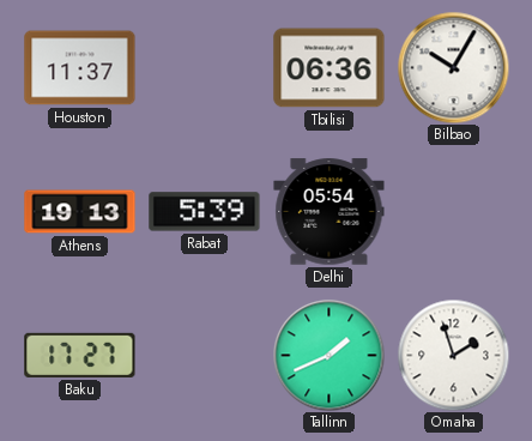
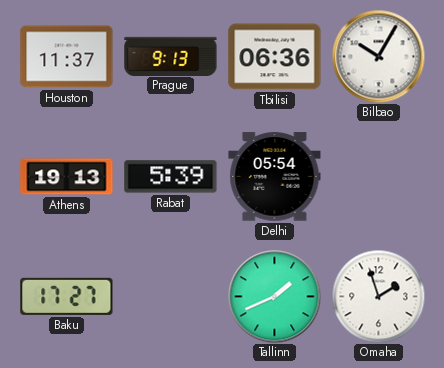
Prague: none -> 9:13
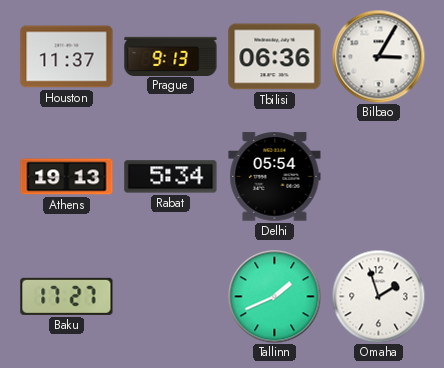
Bilbao: 10:05 -> 3:05
Rabat: 5:39 -> 5:34
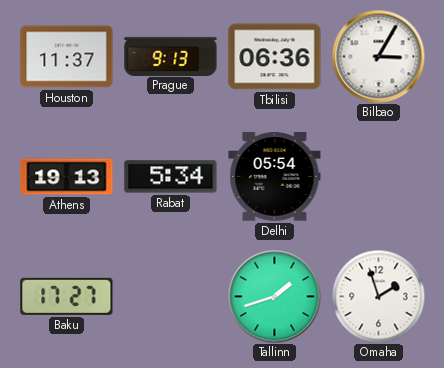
Tallinn: 1:41 -> 1:42
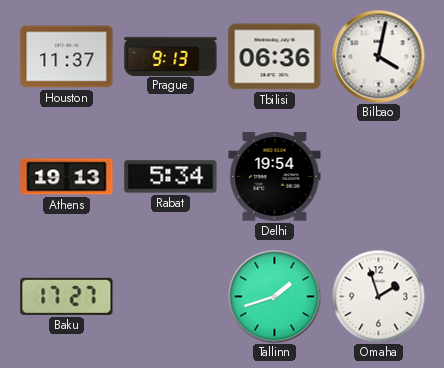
Bilbao: 3:05 -> 4:02
Delhi: 05:54 -> 19:54
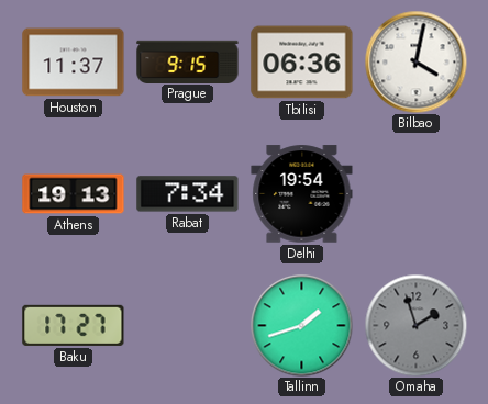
Prague: 9:13 -> 9:15
Rabat: 5:34 -> 7:34
Omaha dial: white -> grey
